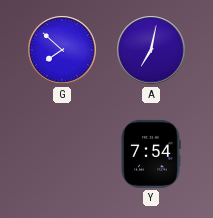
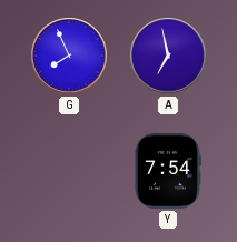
G: 7:52 -> 7:56
A: 7:02 -> 6:58
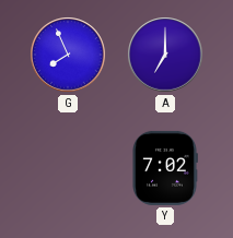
A: 6:58 -> 7:00
Y: 7:54 -> 7:02
